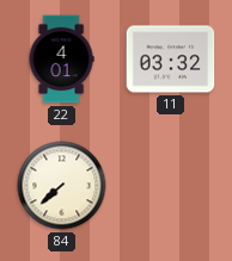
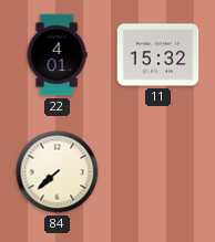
11: 03:32 -> 15:32
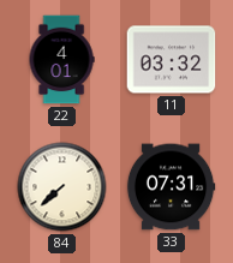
11: 15:32 -> 03:32
33: none -> 07:31
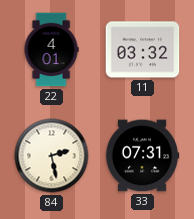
84: 7:38 -> 2:28
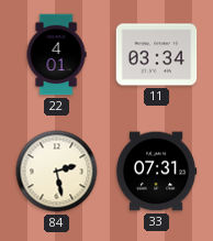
11: 03:32 -> 03:34
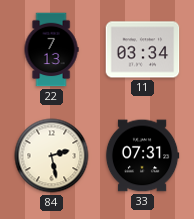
22: 4:01 -> 7:13
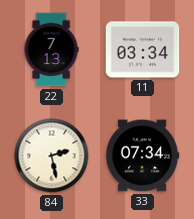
33: 07:31 -> 07:34
